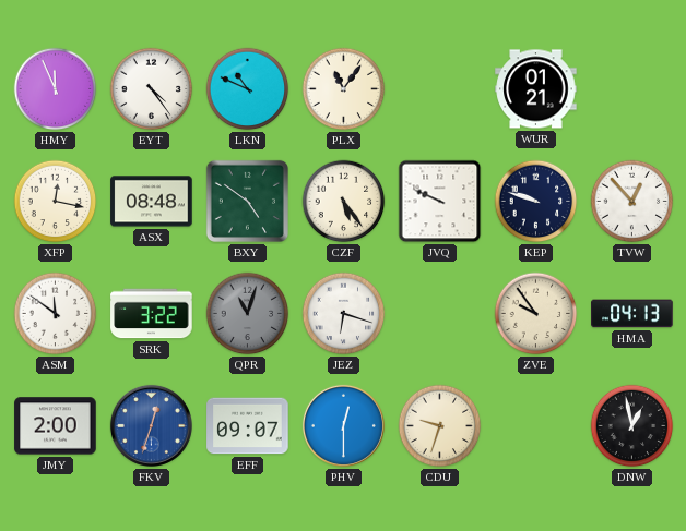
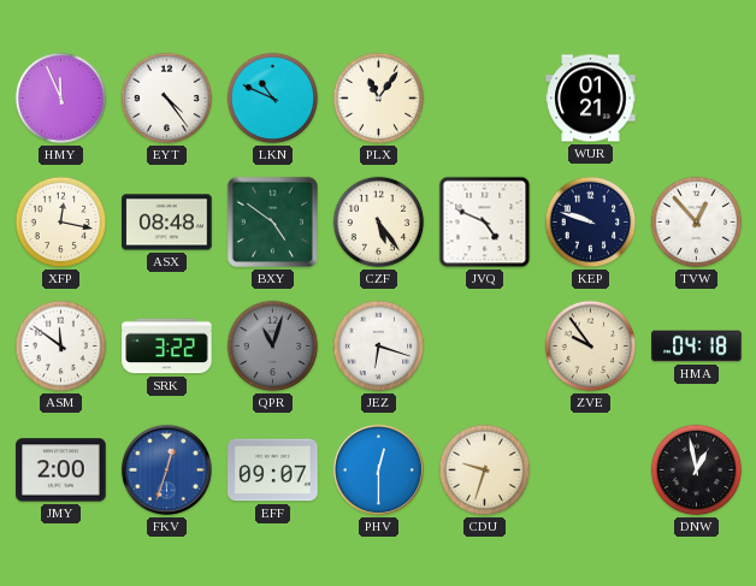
JVQ: 9:49 -> 4:49
HMA: 04:13 -> 04:18
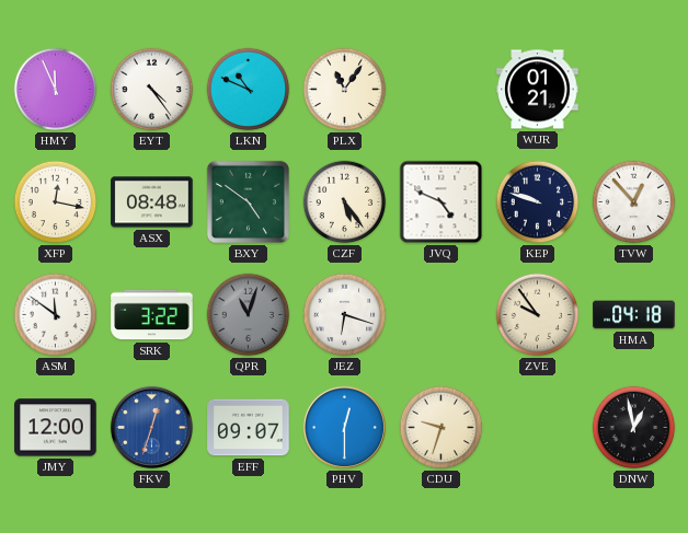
JMY: 2:00 -> 12:00
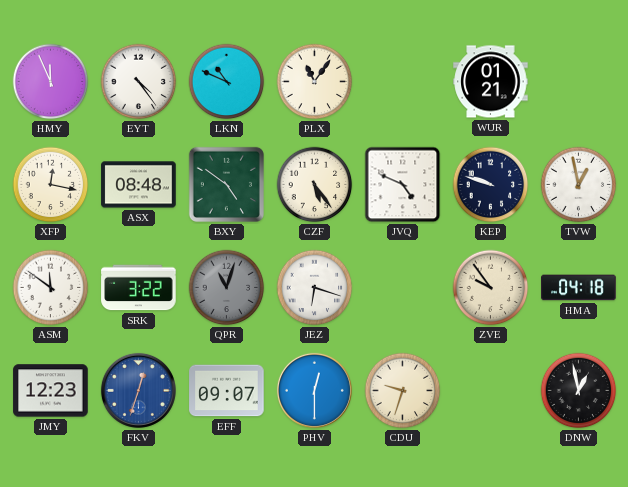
TVW: 12:53 -> 12:58
JMY: 12:00 -> 12:23
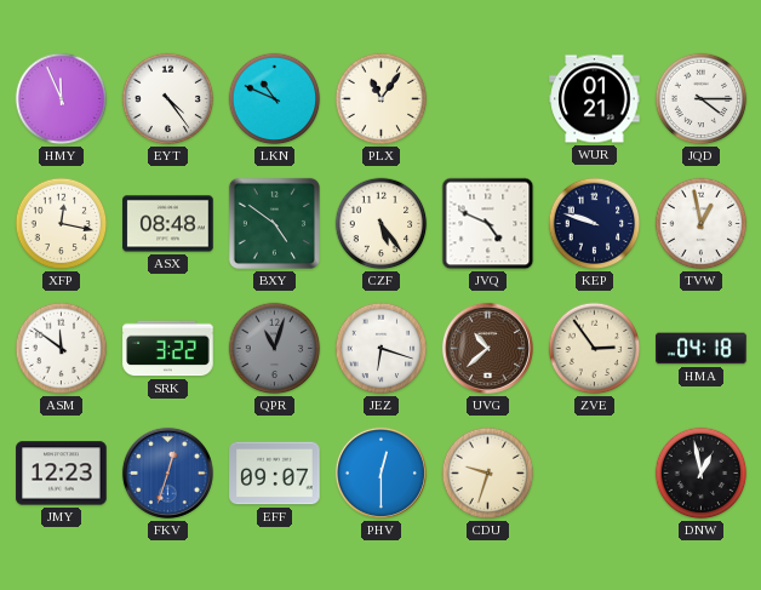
JQD: none -> 4:15
UVG: none -> 10:38
ZVE: 9:54 -> 2:54
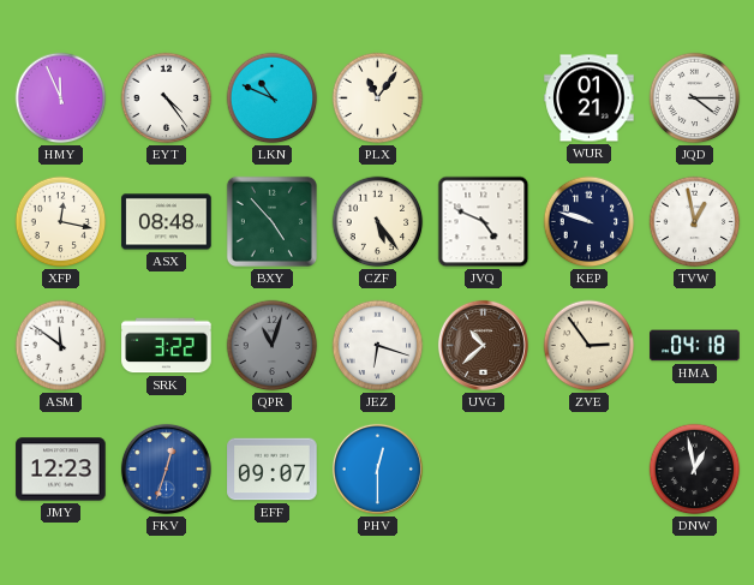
BXY: 4:51 -> 4:53
CDU: 9:33 -> none
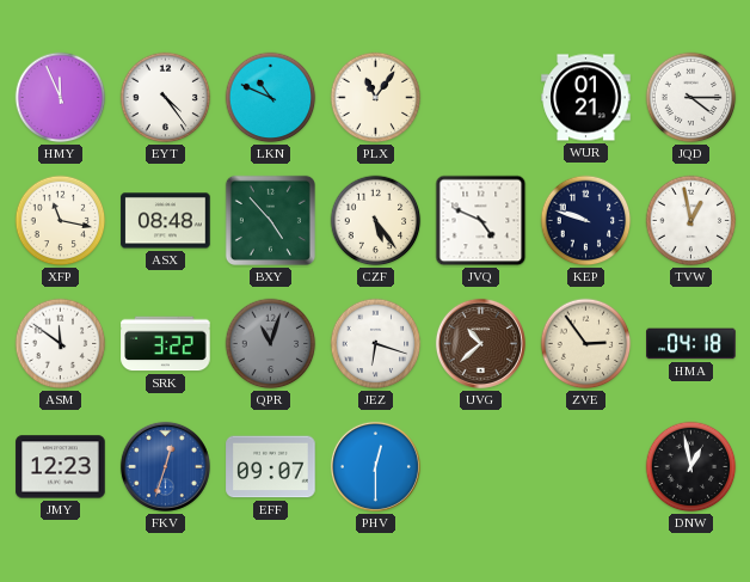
XFP: 12:17 -> 11:17
